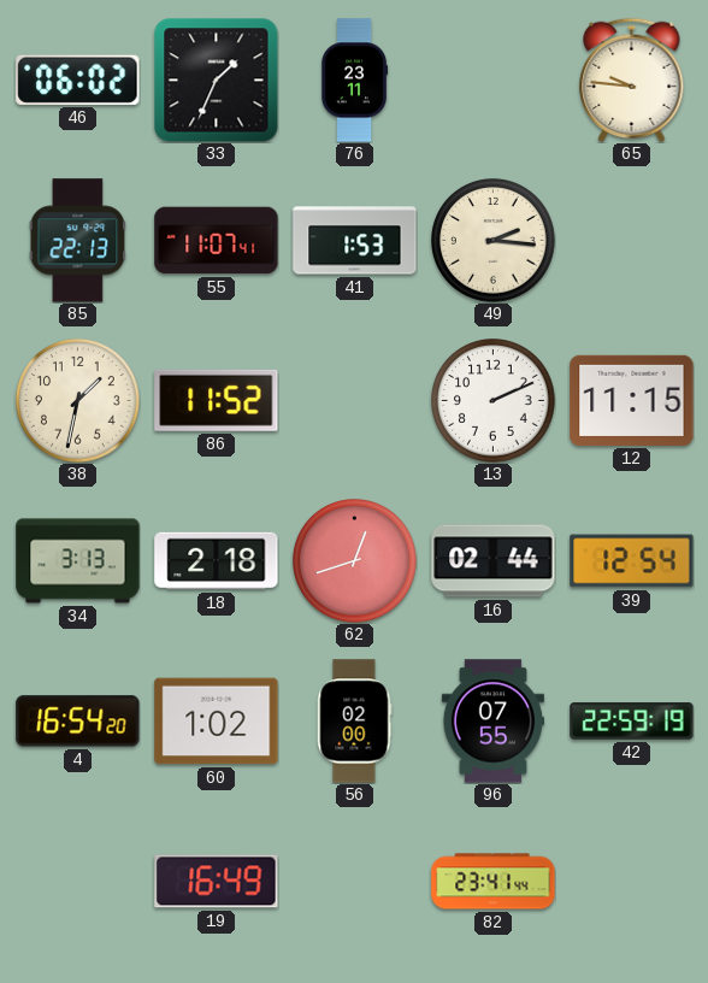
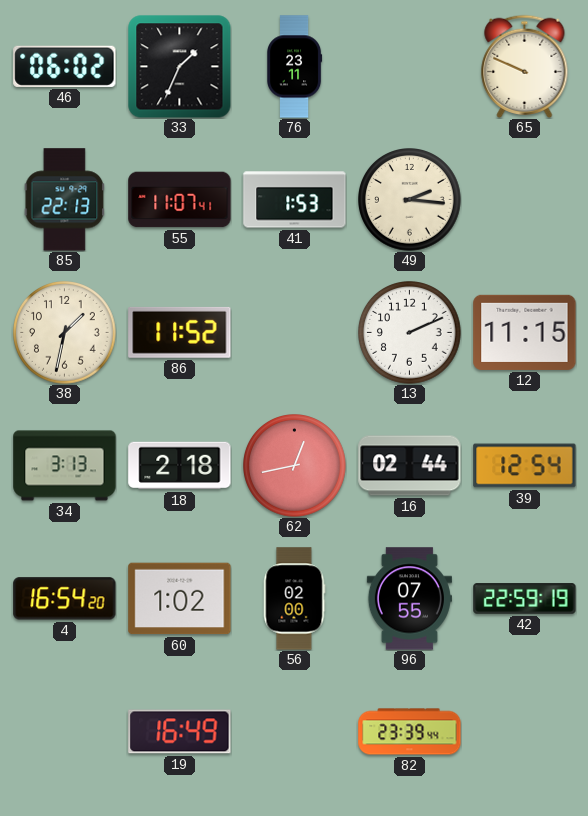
65: 9:46 -> 9:49
62: 12:42 -> 12:43
82: 23:41 -> 23:39
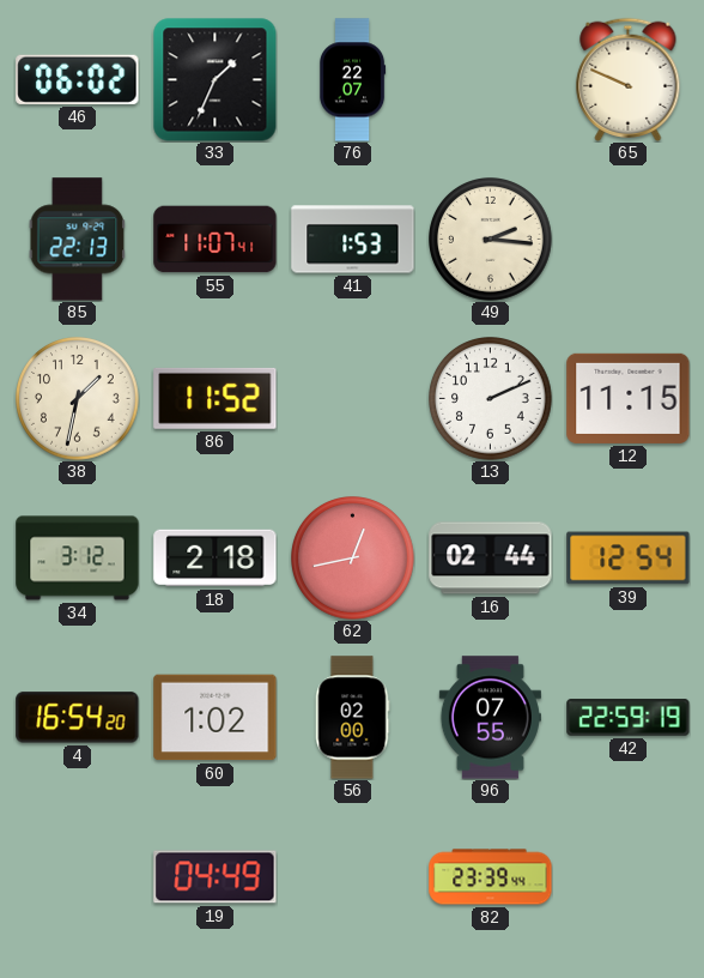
76: 23:11 -> 22:07
34: 3:13 -> 3:12
19: 16:49 -> 04:49
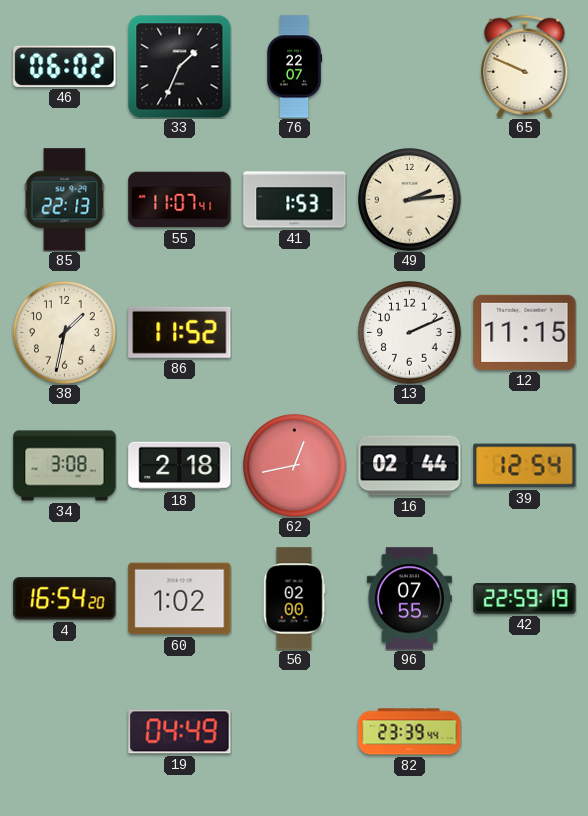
49: 2:16 -> 2:14
34: 3:12 -> 3:08
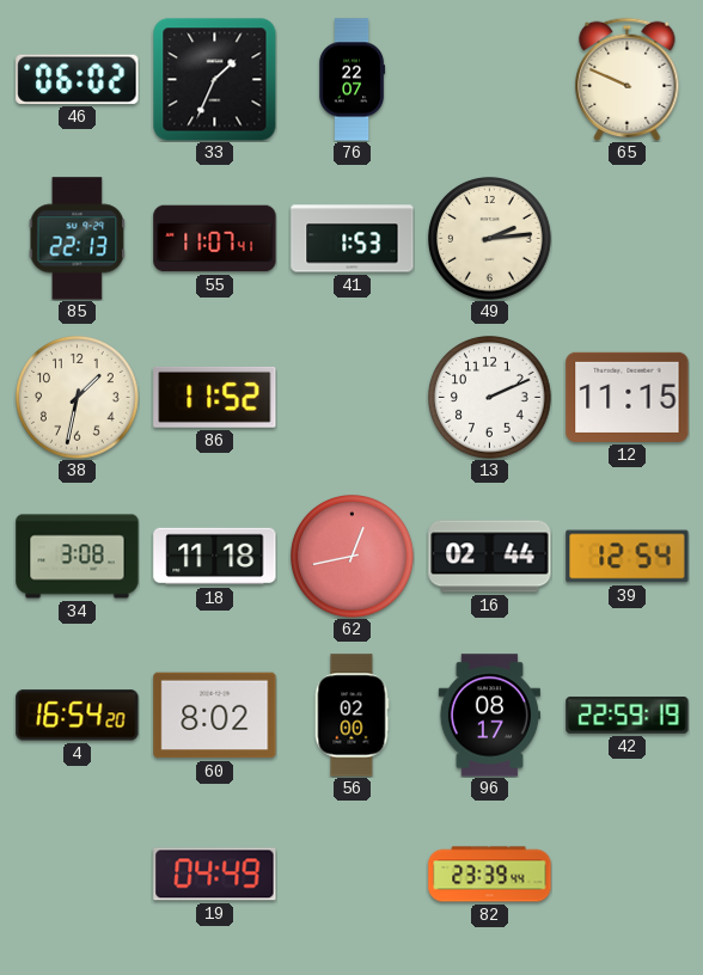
18: 2:18 -> 11:18
60: 1:02 -> 8:02
96: 07:55 -> 08:17
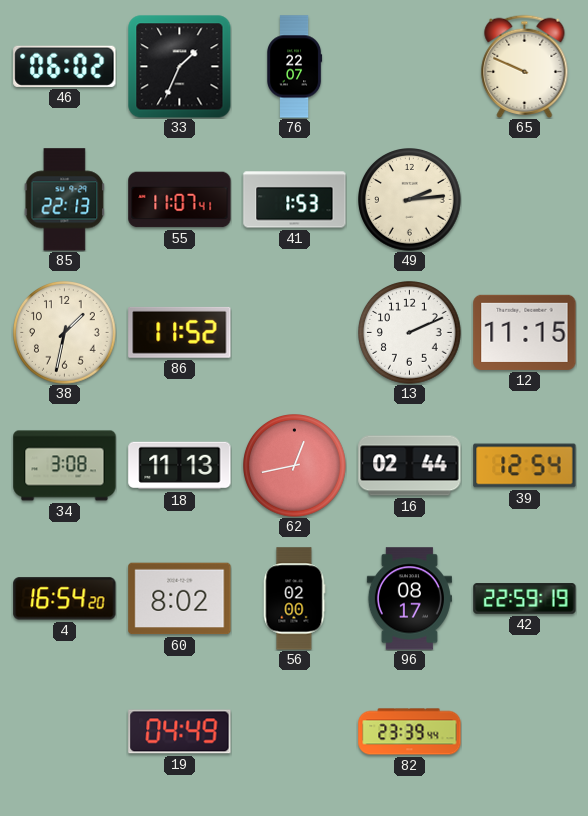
18: 11:18 -> 11:13
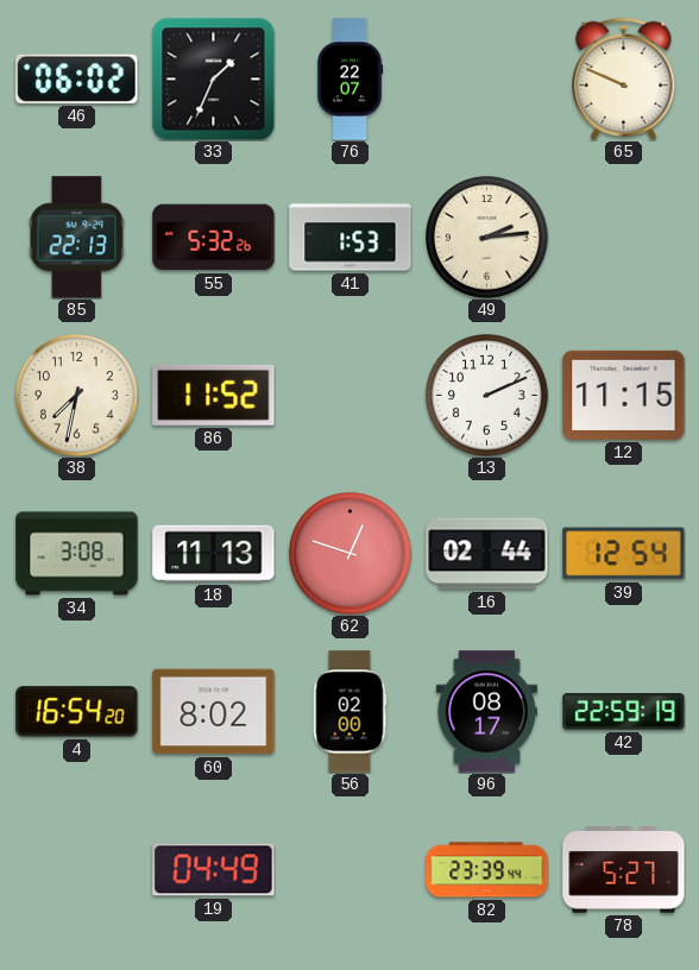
55: 11:07 -> 5:32
38: 1:32 -> 7:32
62: 12:43 -> 12:48
78: none -> 5:27
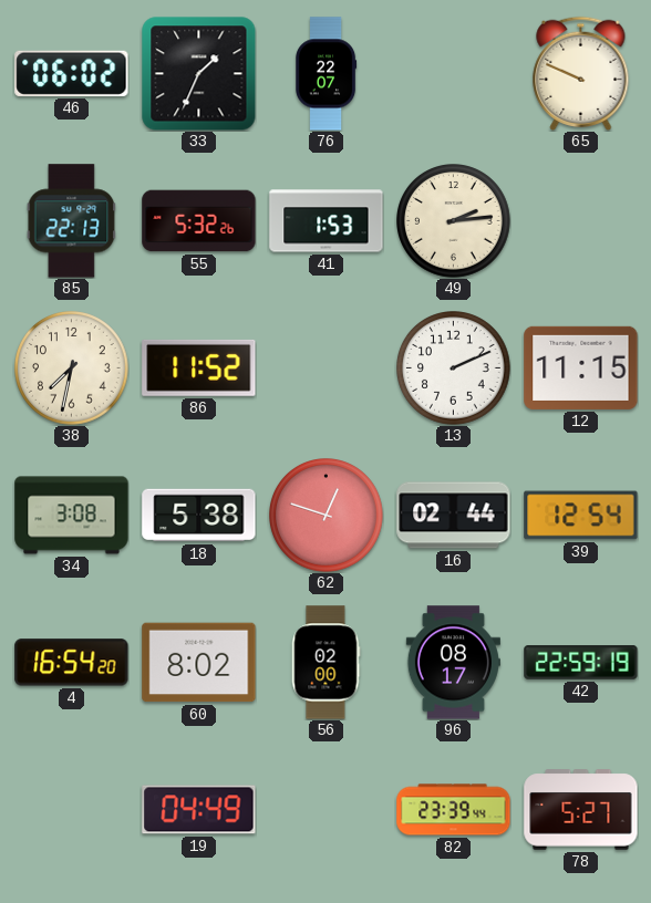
18: 11:13 -> 5:38
